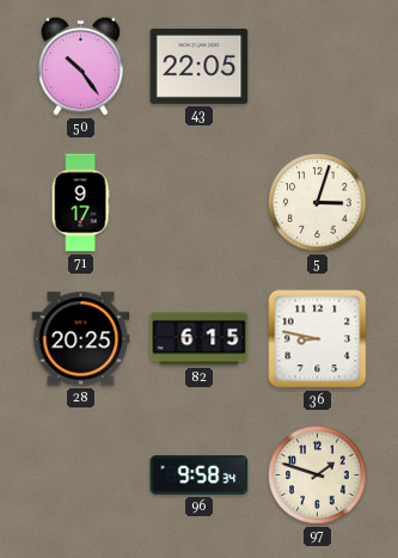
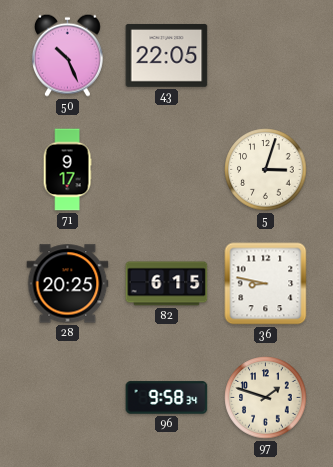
50: 10:24 -> 10:26
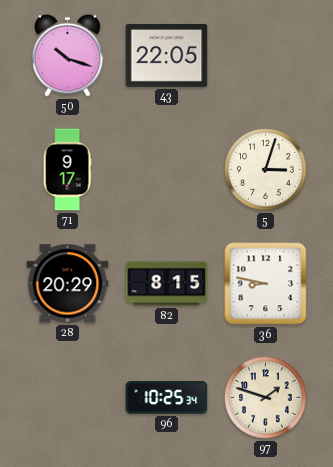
50: 10:26 -> 10:18
28: 20:25 -> 20:29
82: 6:15 -> 8:15
96: 9:58 -> 10:25
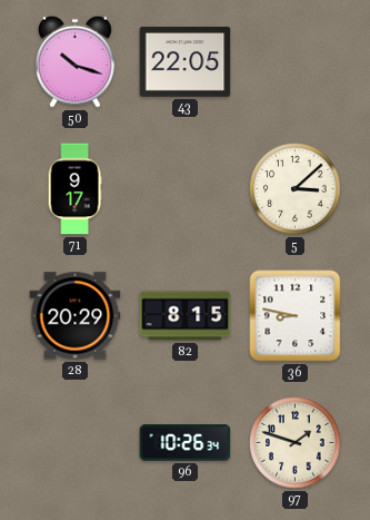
5: 3:03 -> 3:08
96: 10:25 -> 10:26
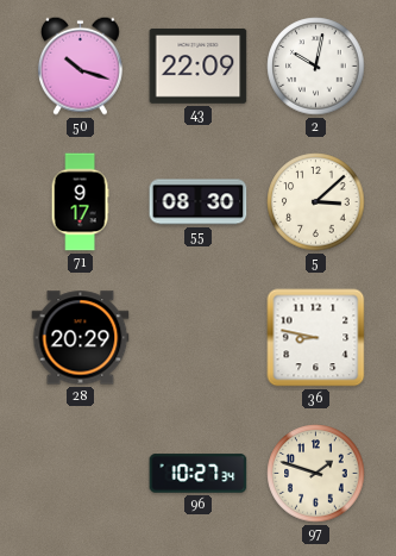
43: 22:05 -> 22:09
2: none -> 10:02
55: none -> 08:30
82: 8:15 -> none
96: 10:26 -> 10:27
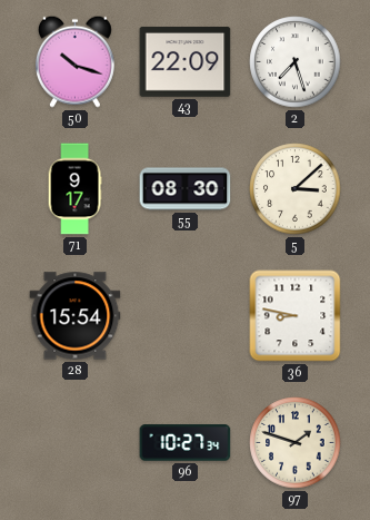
2: 10:02 -> 7:27
28: 20:29 -> 15:54
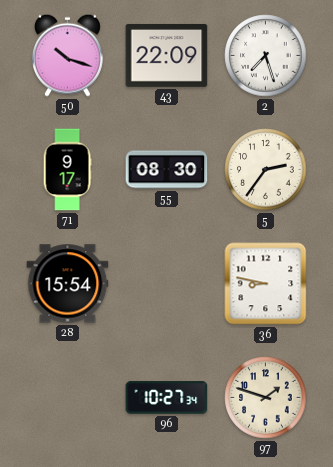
5: 3:08 -> 2:36
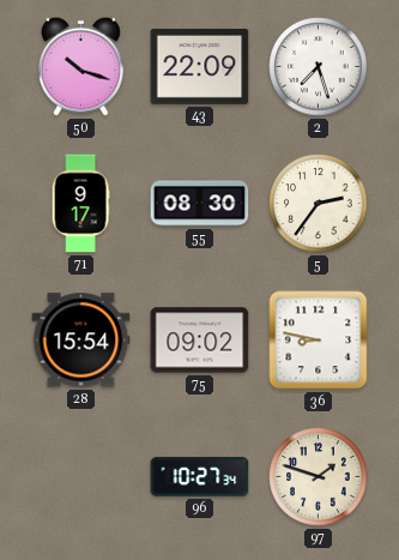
75: none -> 09:02
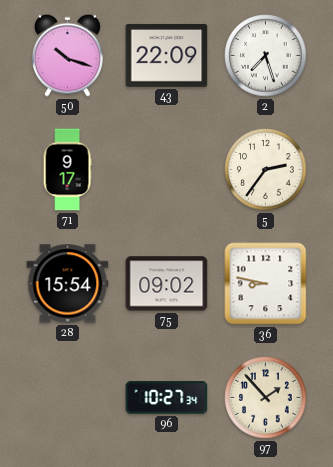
55: 08:30 -> none
97: 1:48 -> 1:53
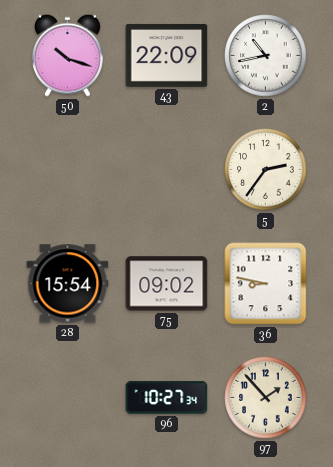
2: 7:27 -> 10:43
71: 9:17 -> none
